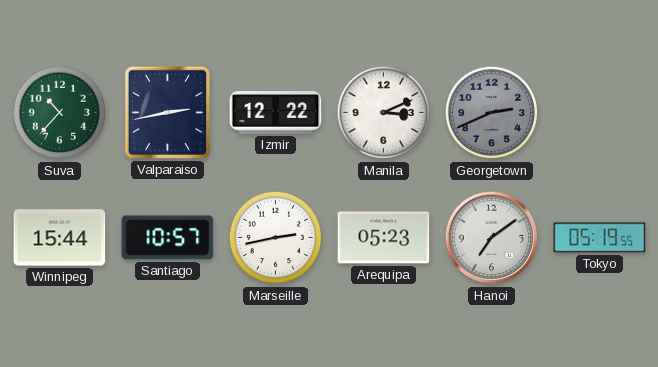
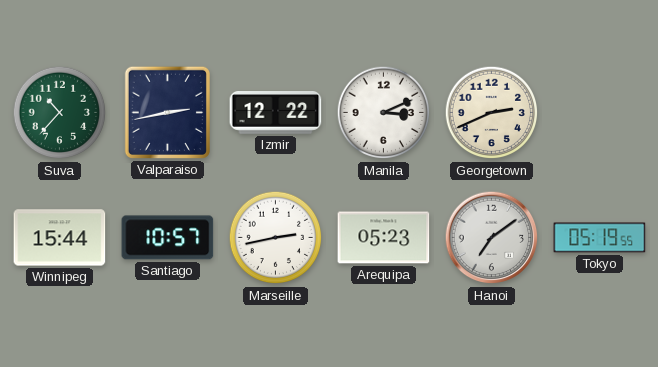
Georgetown dial: grey -> cream
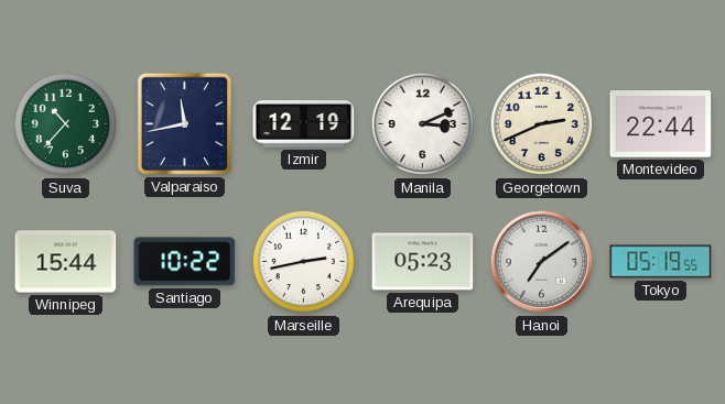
Valparaiso: 2:43 -> 11:43
Izmir: 12:22 -> 12:19
Montevideo: none -> 22:44
Santiago: 10:57 -> 10:22
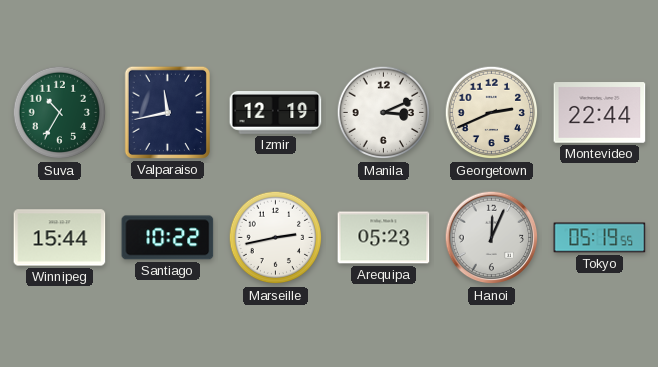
Suva: 10:37 -> 10:35
Hanoi: 7:09 -> 12:04
